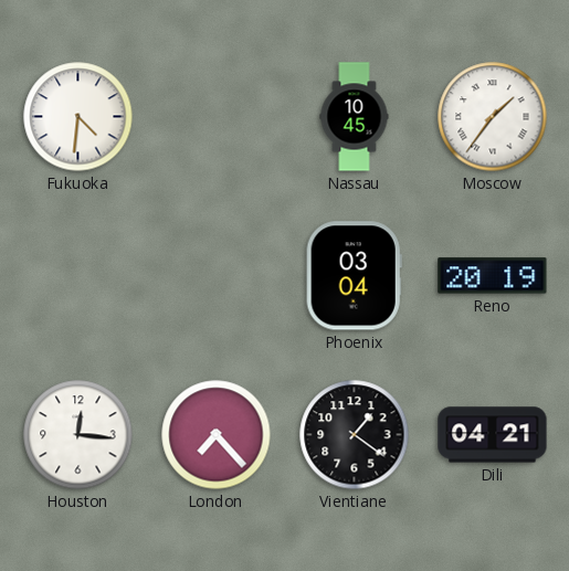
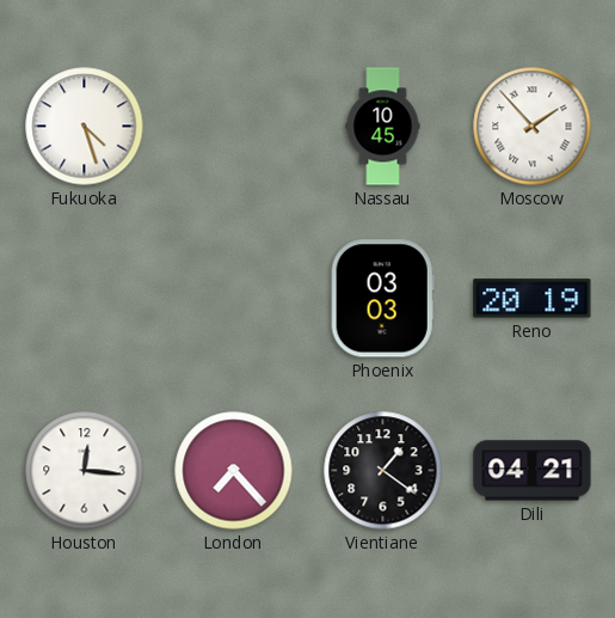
Fukuoka: 4:31 -> 4:27
Moscow: 1:36 -> 1:53
Phoenix: 03:04 -> 03:03
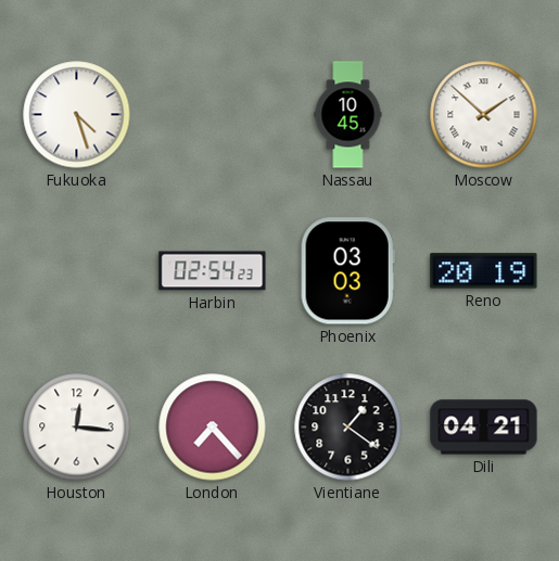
Moscow: 1:53 -> 1:52
Harbin: none -> 02:54
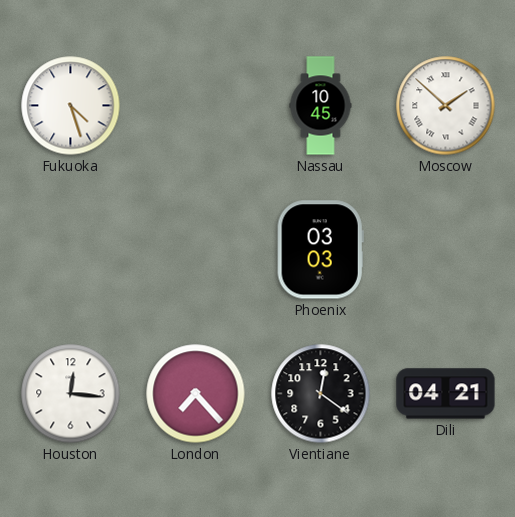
Harbin: 02:54 -> none
Reno: 20:19 -> none
Vientiane: 1:21 -> 12:21
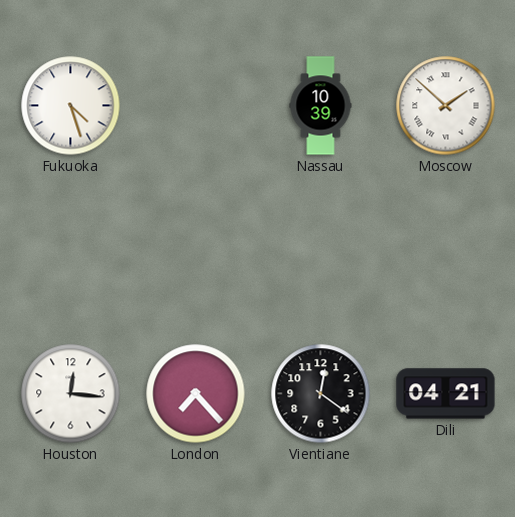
Nassau: 10:45 -> 10:39
Phoenix: 03:03 -> none
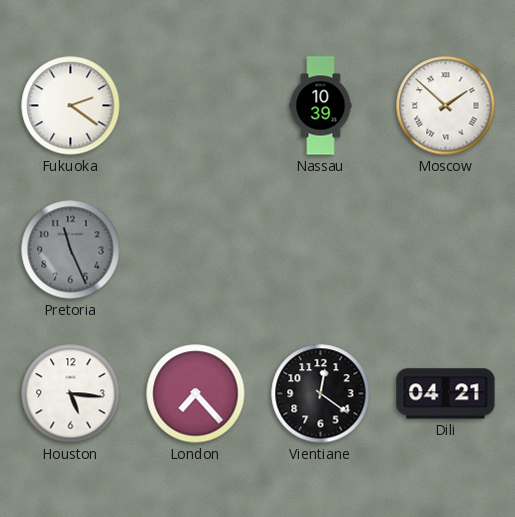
Fukuoka: 4:27 -> 2:21
Pretoria: none -> 11:26
Houston: 12:16 -> 5:16
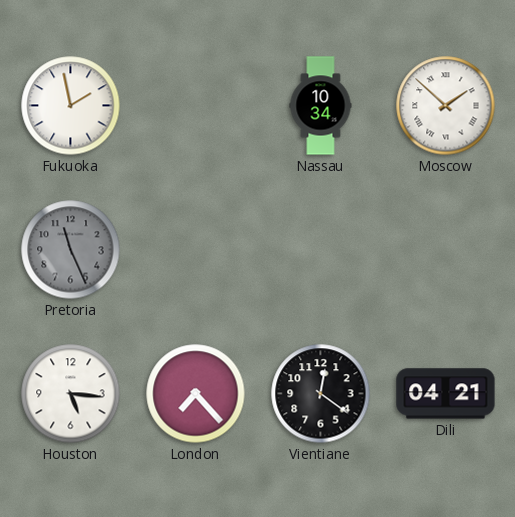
Fukuoka: 2:21 -> 1:58
Nassau: 10:39 -> 10:34
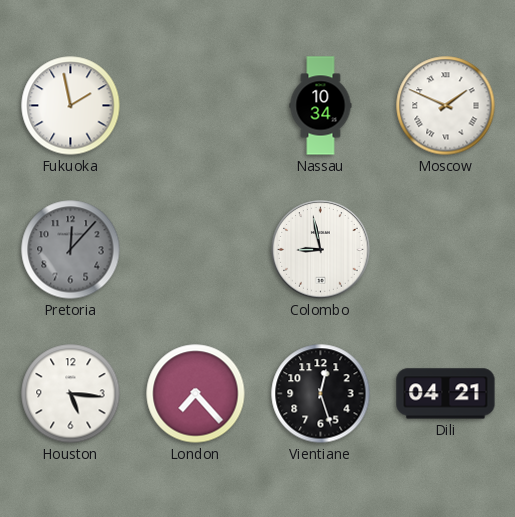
Moscow: 1:52 -> 1:49
Pretoria: 11:26 -> 12:07
Colombo: none -> 8:58
Vientiane: 12:21 -> 12:27
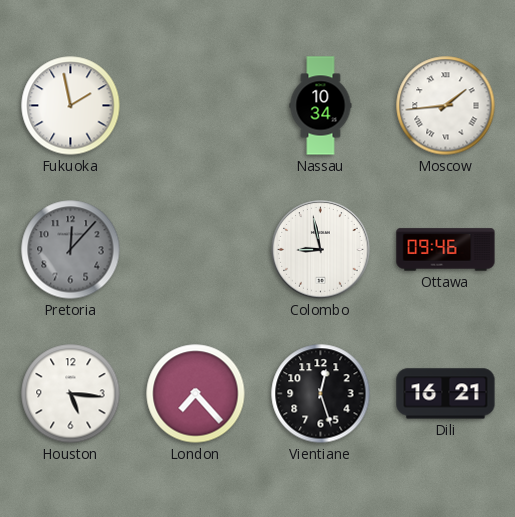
Moscow: 1:49 -> 1:44
Ottawa: none -> 09:46
Dili: 04:21 -> 16:21
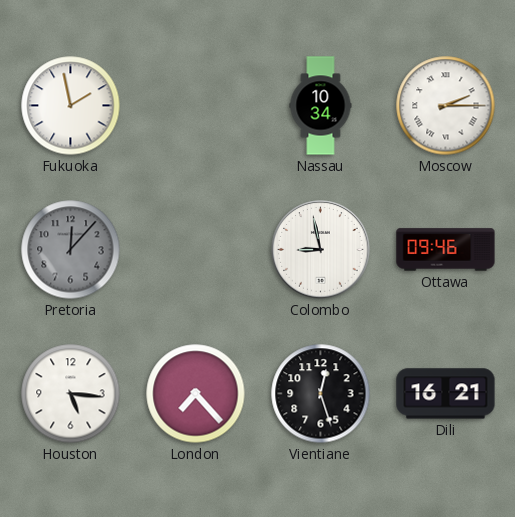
Moscow: 1:44 -> 2:15
